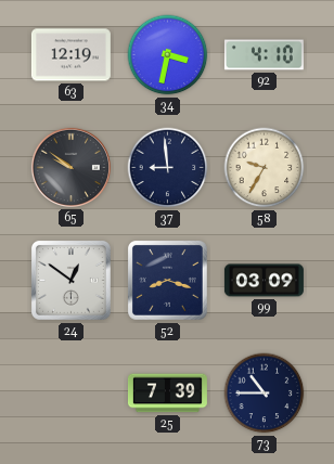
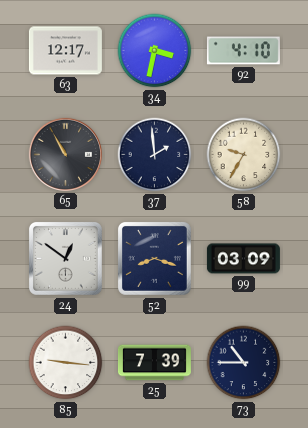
63: 12:19 -> 12:17
65: 9:51 -> 10:55
37: 8:59 -> 1:59
85: none -> 9:16
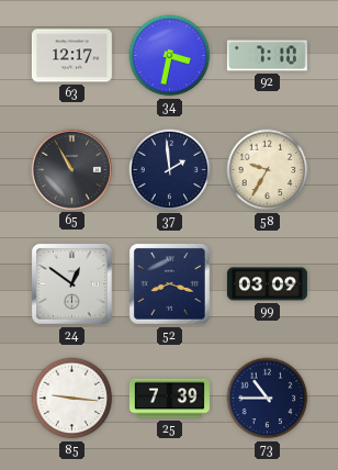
92: 4:10 -> 7:10
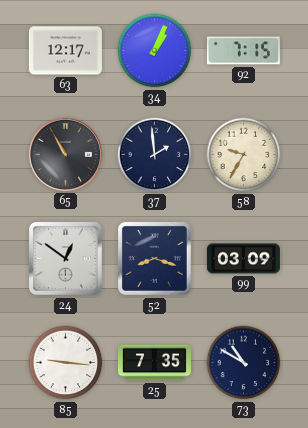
34: 3:32 -> 1:04
92: 7:10 -> 7:15
25: 7:39 -> 7:35
73: 10:45 -> 10:50
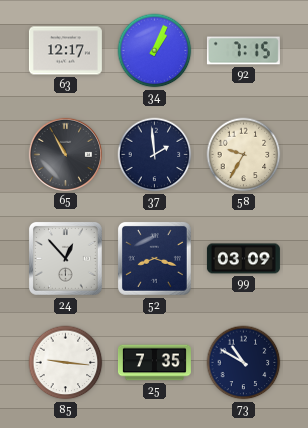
24: 12:51 -> 12:53
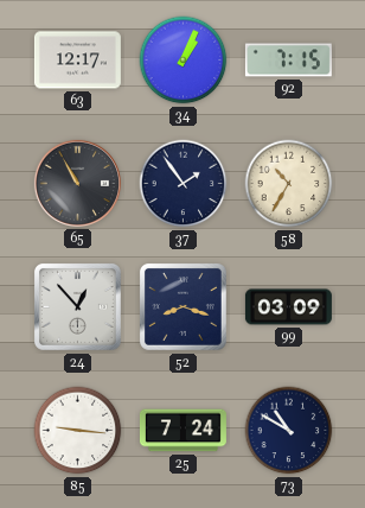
37: 1:59 -> 1:54
58: 9:35 -> 10:35
25: 7:35 -> 7:24
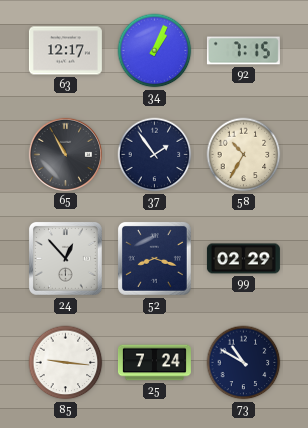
99: 03:09 -> 02:29
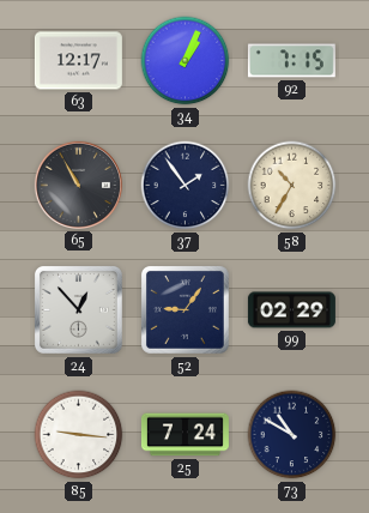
52: 8:18 -> 9:06
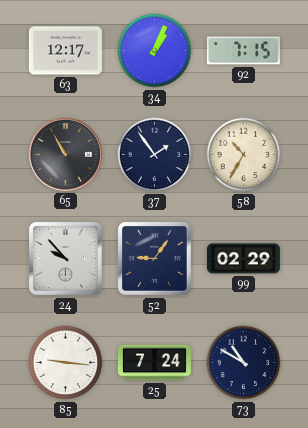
24: 12:53 -> 9:53
